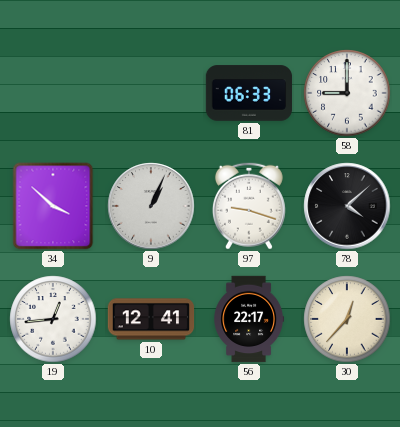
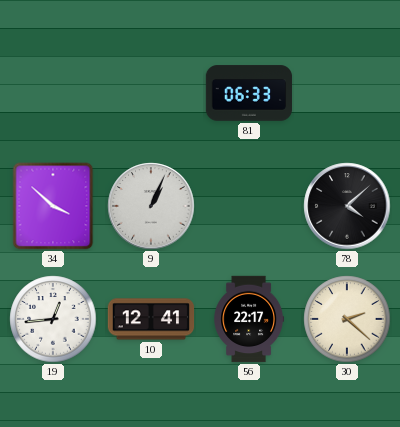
58: 9:00 -> none
97: 9:18 -> none
30: 12:37 -> 2:22
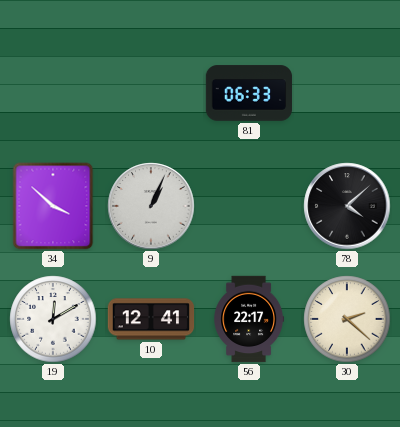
19: 12:44 -> 12:10
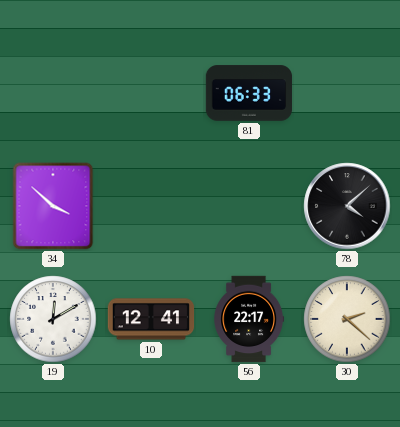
9: 1:04 -> none
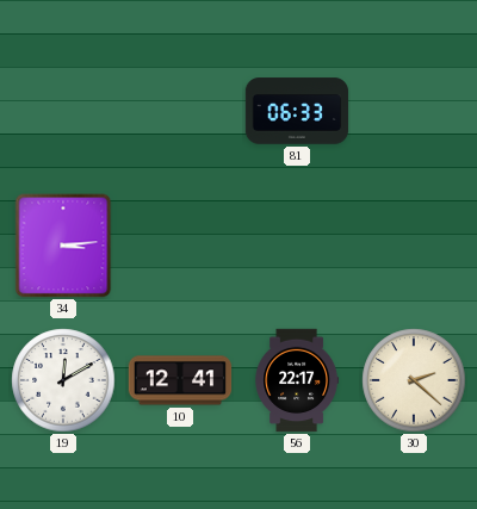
34: 3:52 -> 3:14
78: 4:08 -> none
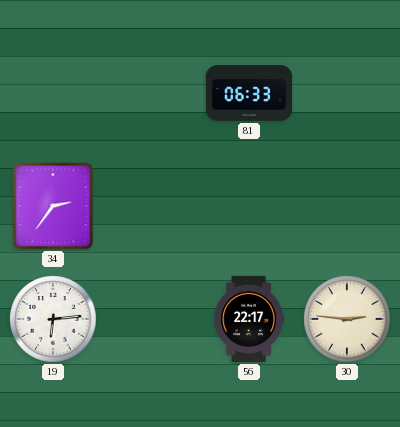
34: 3:14 -> 2:36
19: 12:10 -> 6:14
10: 12:41 -> none
30: 2:22 -> 2:46
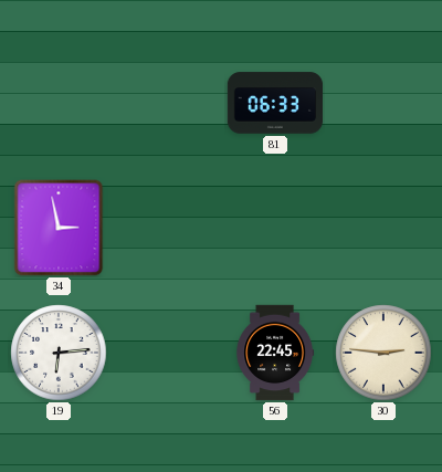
34: 2:36 -> 2:58
56: 22:17 -> 22:45
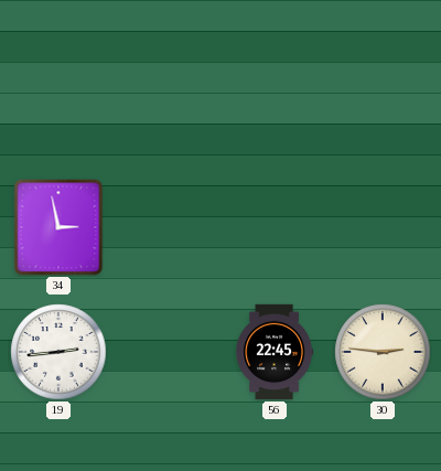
81: 06:33 -> none
19: 6:14 -> 2:44
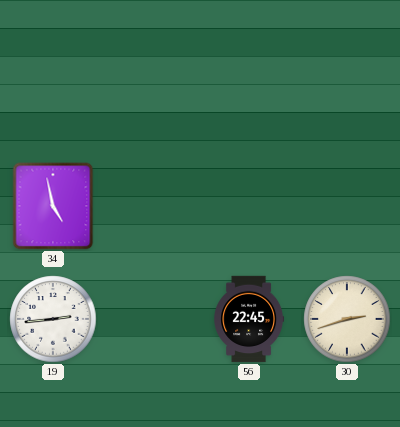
34: 2:58 -> 4:58
30: 2:46 -> 2:42
